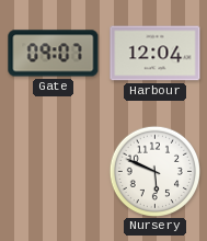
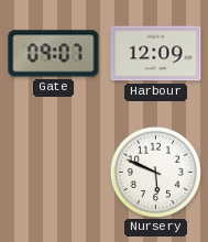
Harbour: 12:04 -> 12:09
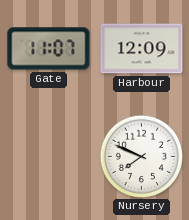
Gate: 09:07 -> 11:07
Nursery: 5:49 -> 7:49
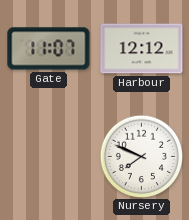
Harbour: 12:09 -> 12:12
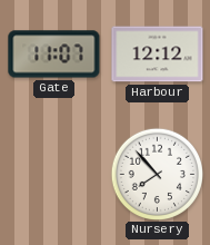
Nursery: 7:49 -> 7:53
